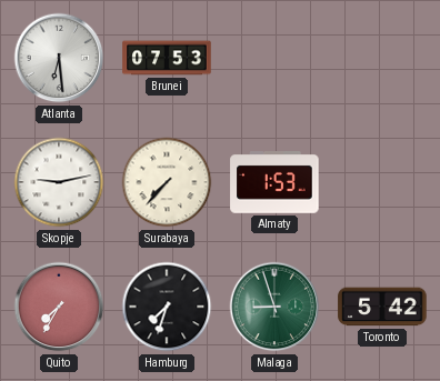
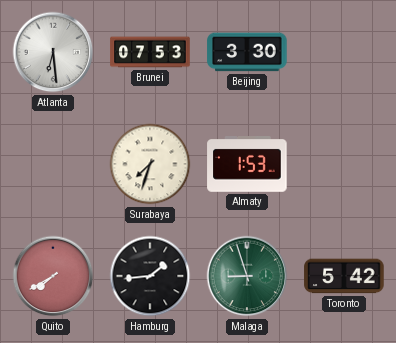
Beijing: none -> 3:30
Skopje: 9:13 -> none
Surabaya: 7:37 -> 7:33
Quito: 7:35 -> 7:40
Hamburg: 7:33 -> 1:44
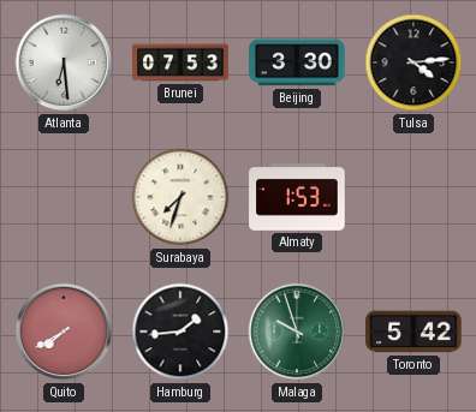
Tulsa: none -> 4:14
Malaga: 8:57 -> 9:57
